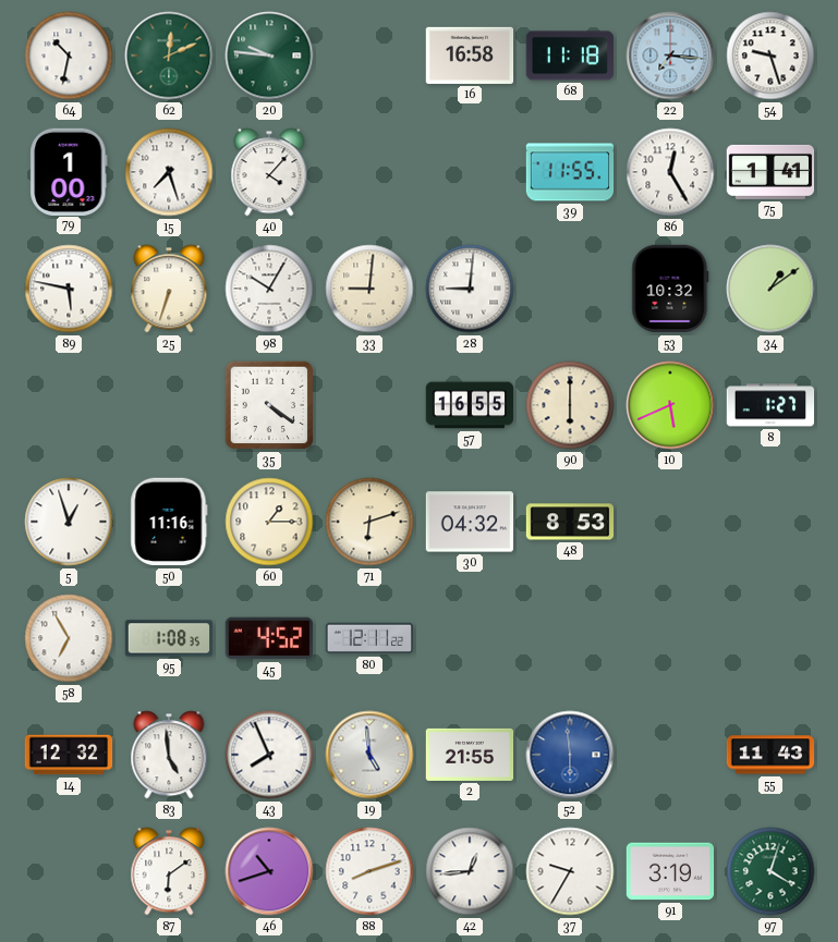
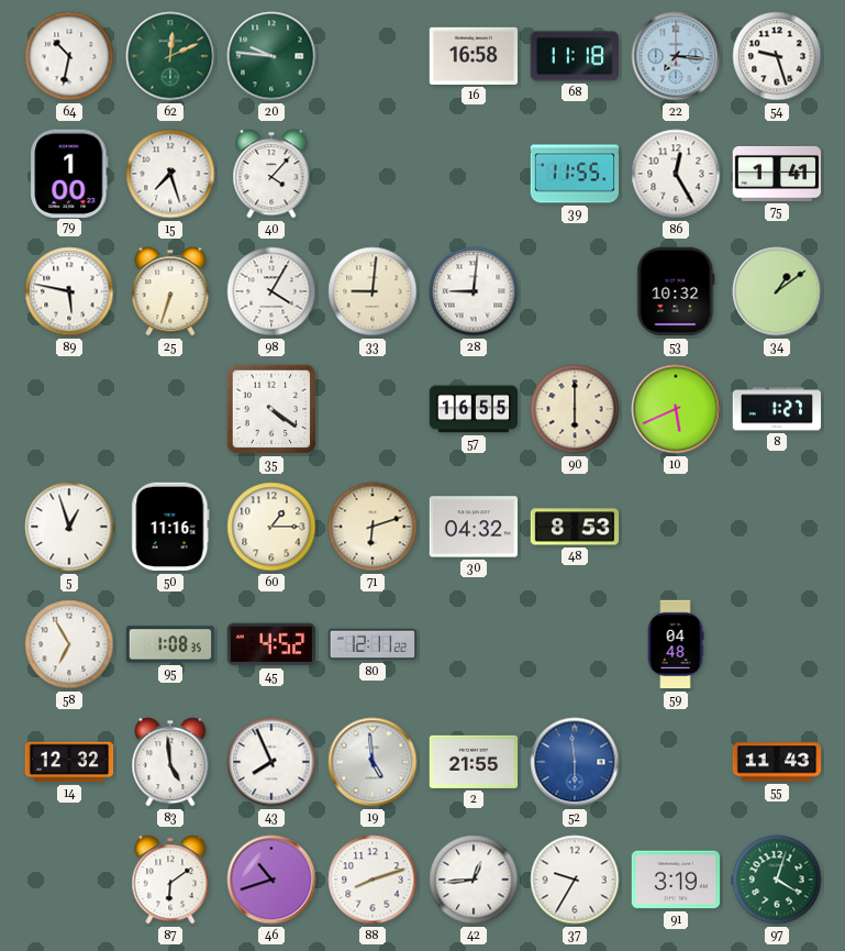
98: 10:05 -> 4:05
59: none -> 04:48
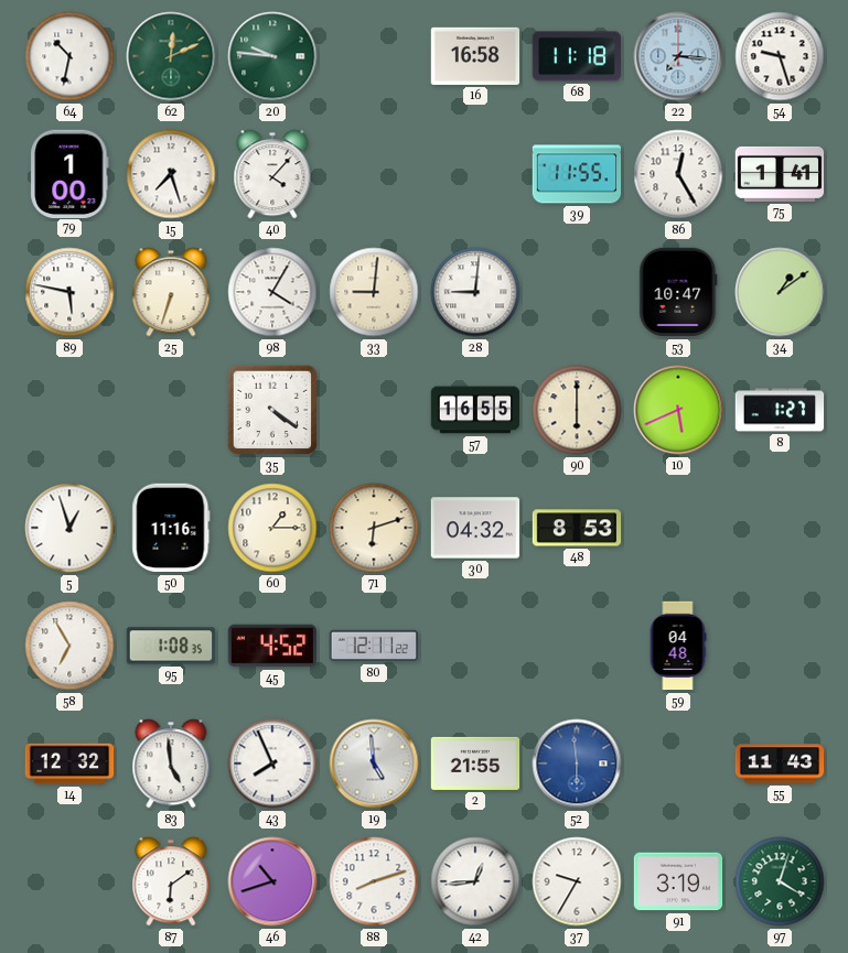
53: 10:32 -> 10:47
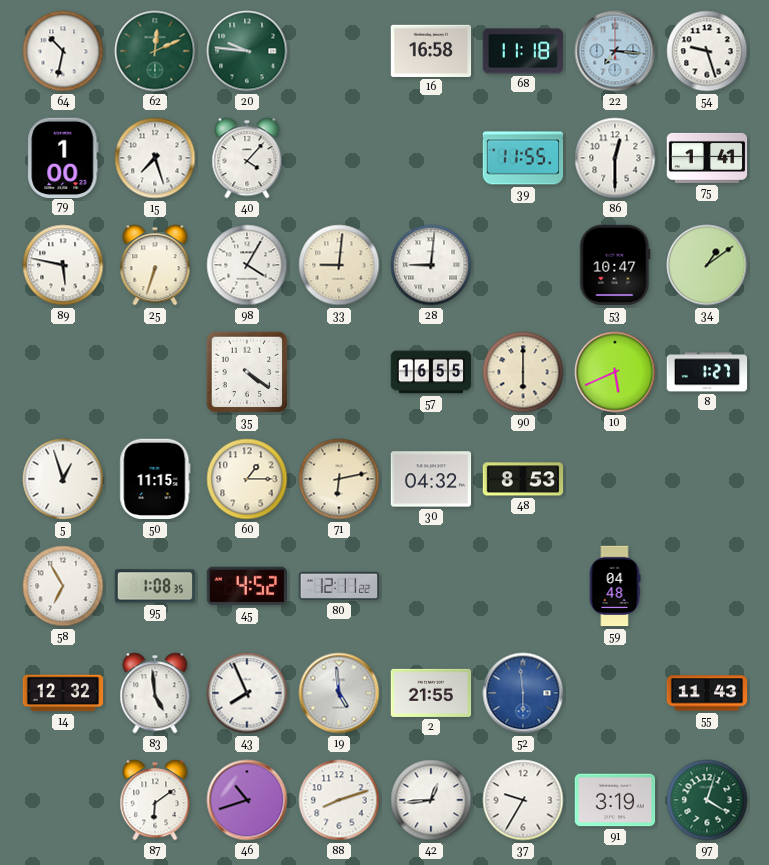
86: 12:25 -> 12:30
50: 11:16 -> 11:15
71: 6:12 -> 6:13
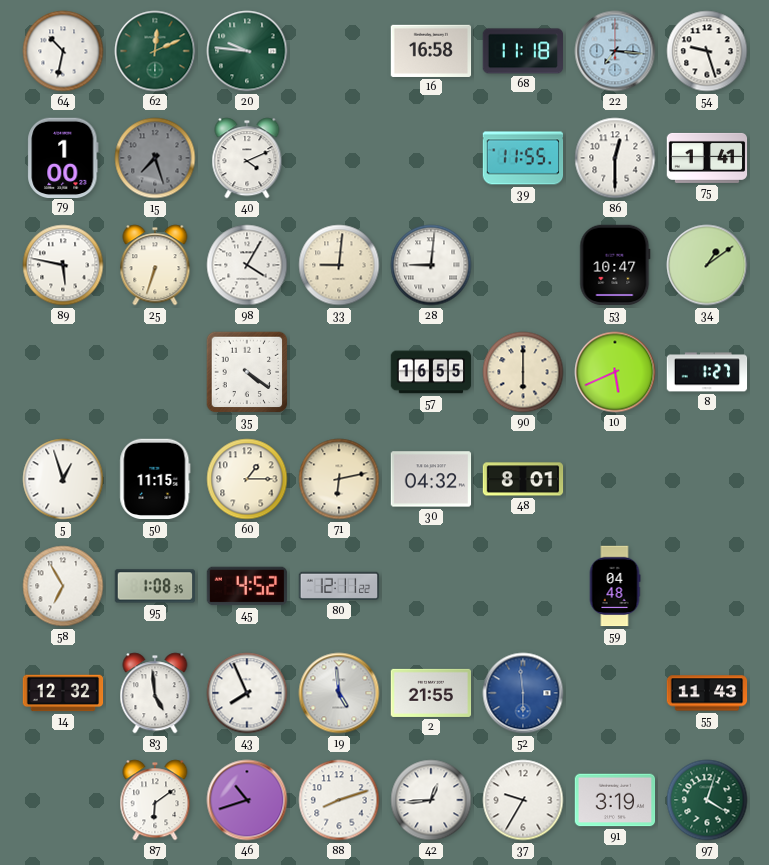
15 dial: white -> grey
40: 4:07 -> 4:11
48: 8:53 -> 8:01
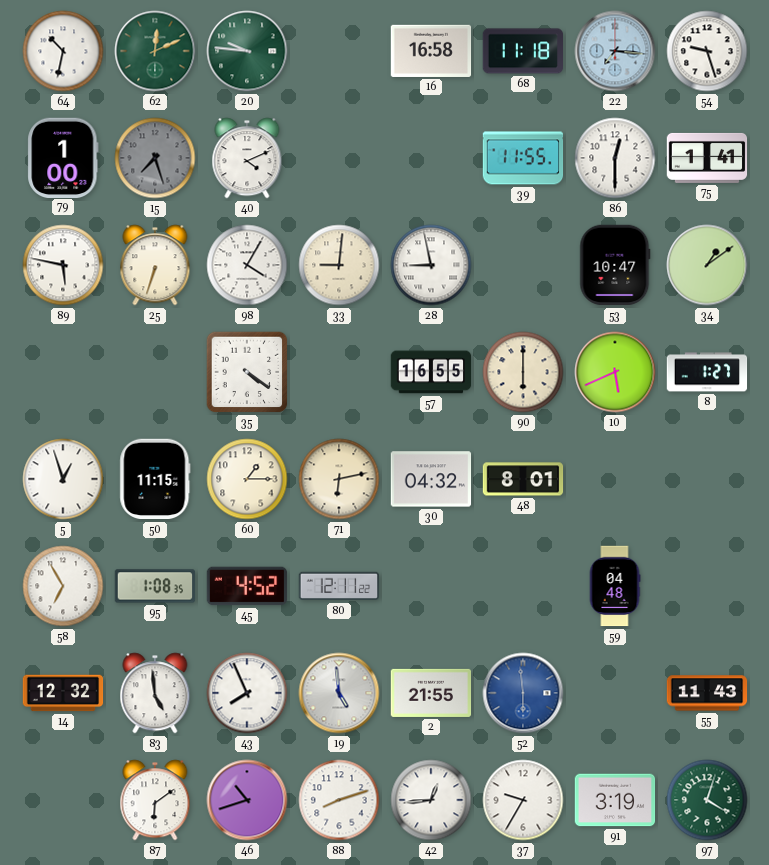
28: 9:01 -> 8:58
